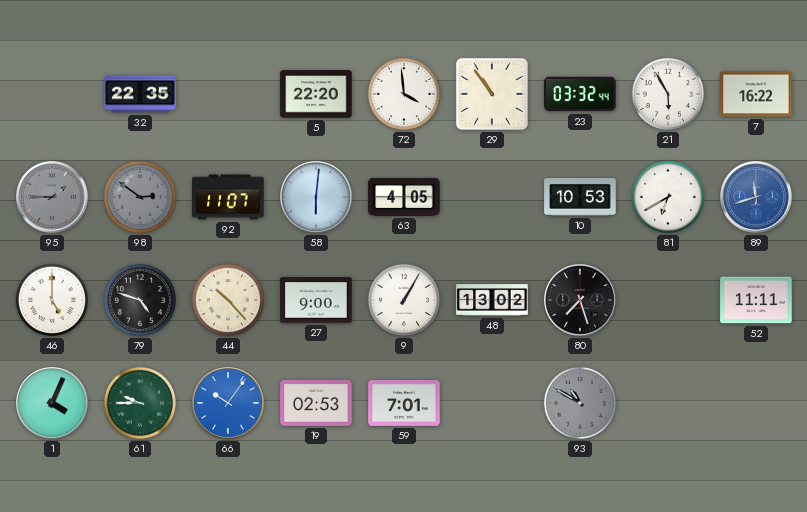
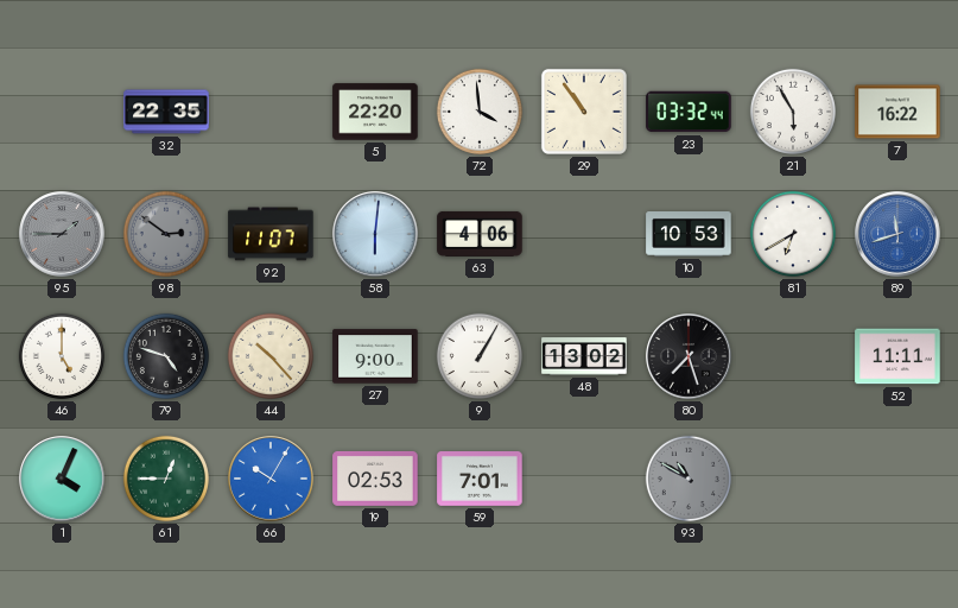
63: 4:05 -> 4:06
61: 9:45 -> 12:45
66: 10:06 -> 10:05
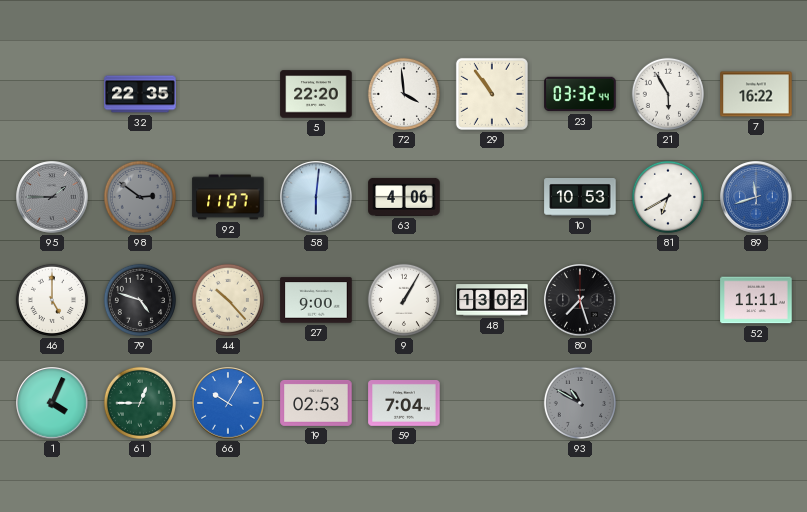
59: 7:01 -> 7:04
